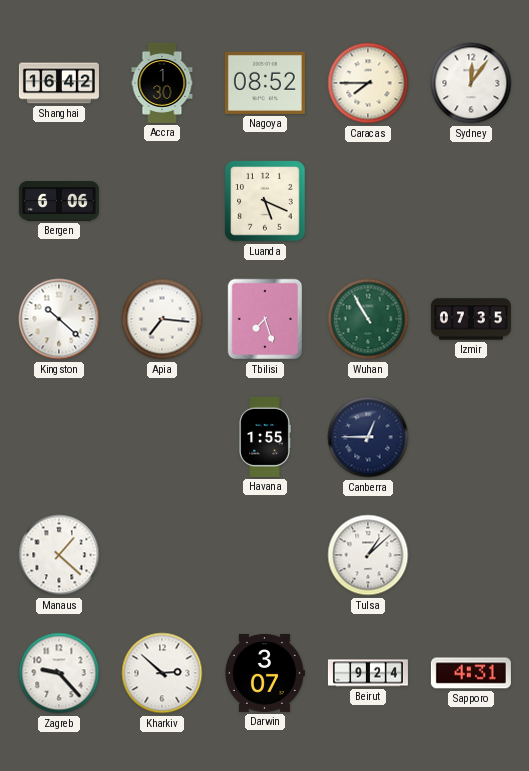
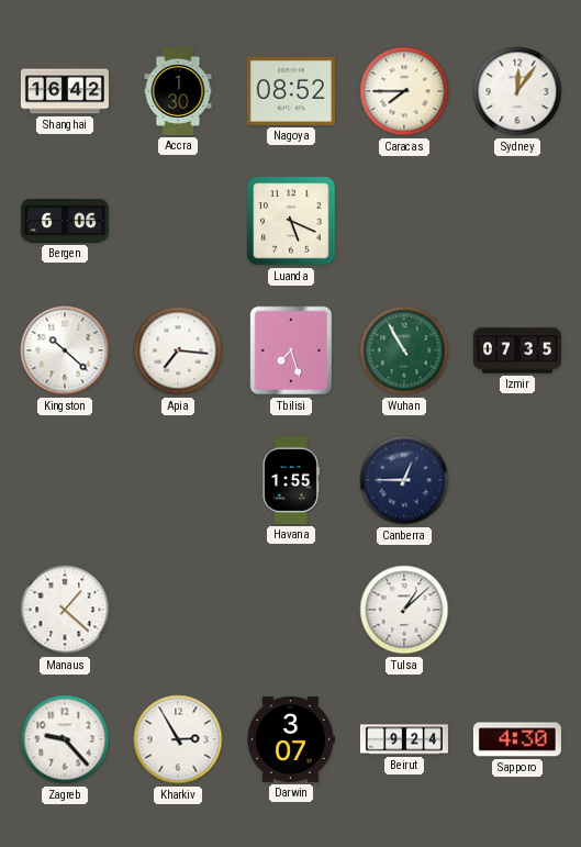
Kharkiv: 2:52 -> 2:55
Sapporo: 4:31 -> 4:30
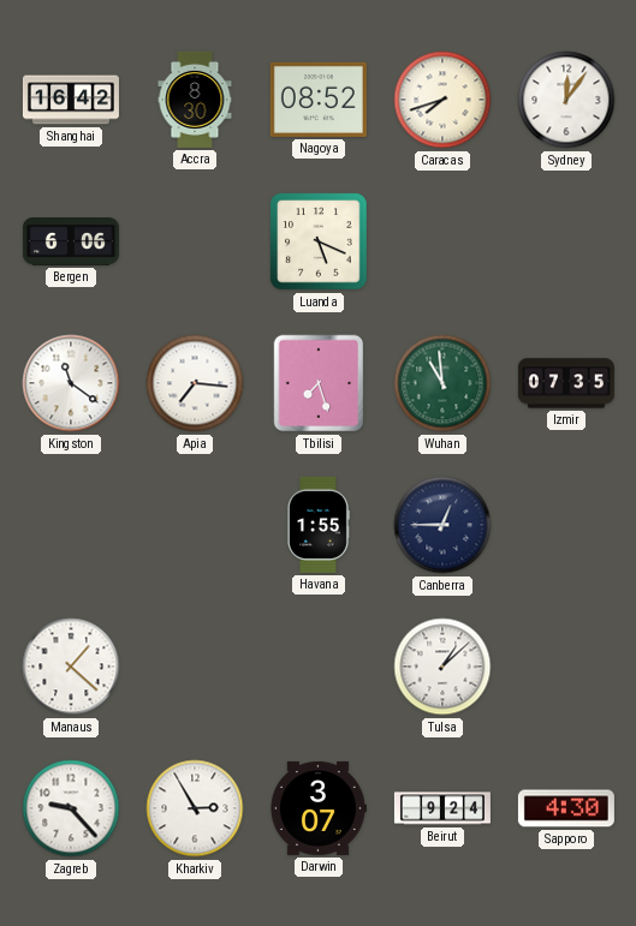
Accra: 1:30 -> 8:30
Caracas: 7:45 -> 7:42
Kingston: 10:22 -> 11:21
Wuhan: 10:55 -> 10:59
